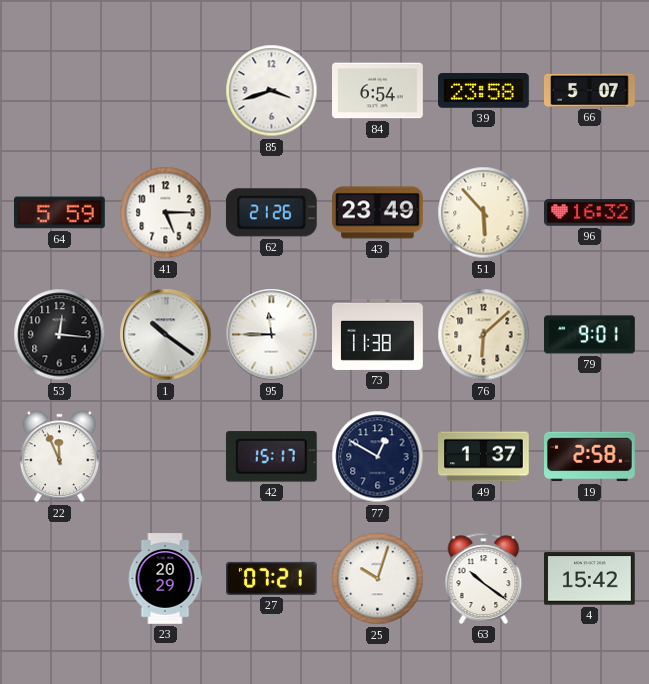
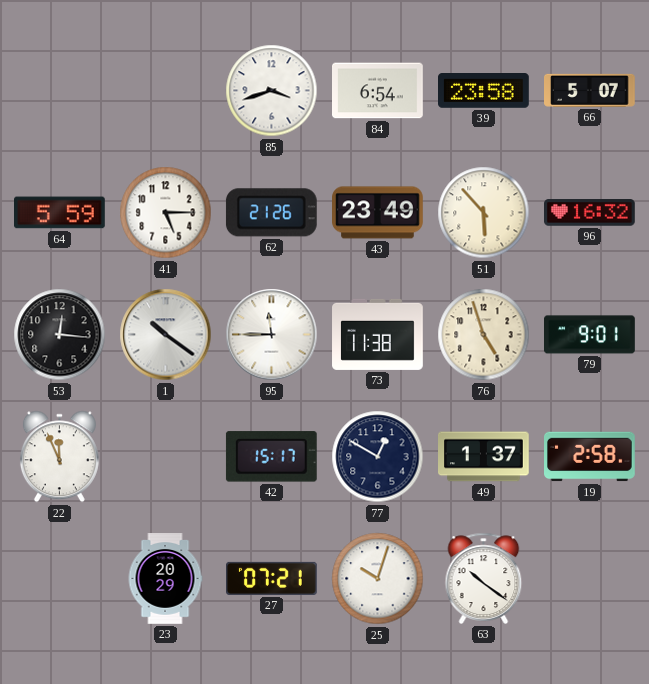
76: 6:08 -> 4:57
4: 15:42 -> none
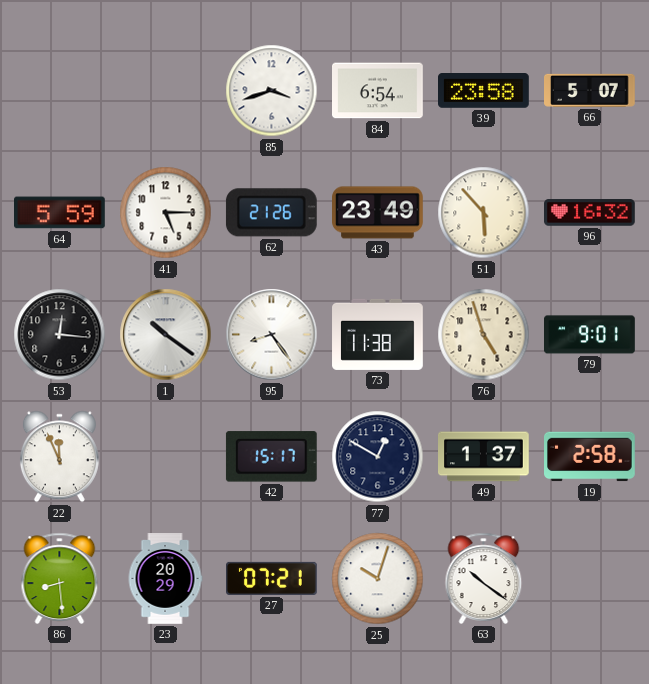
95: 11:45 -> 8:24
86: none -> 8:29
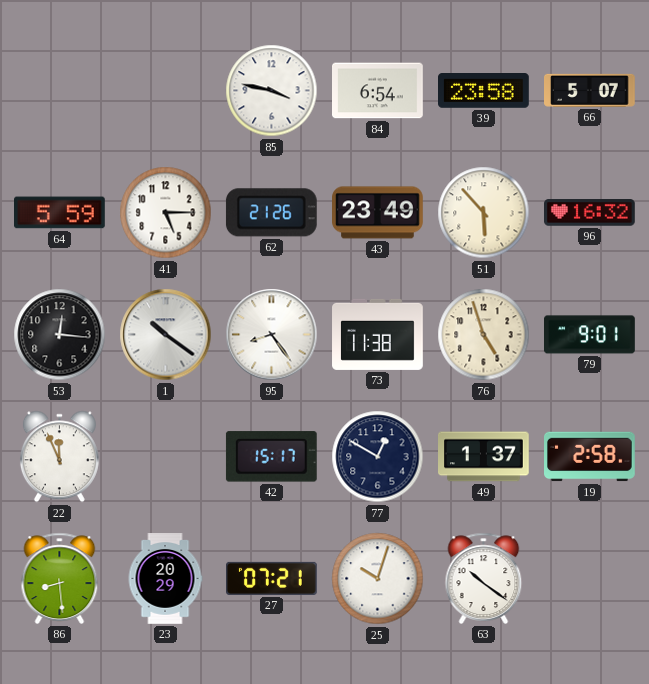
85: 3:42 -> 3:47
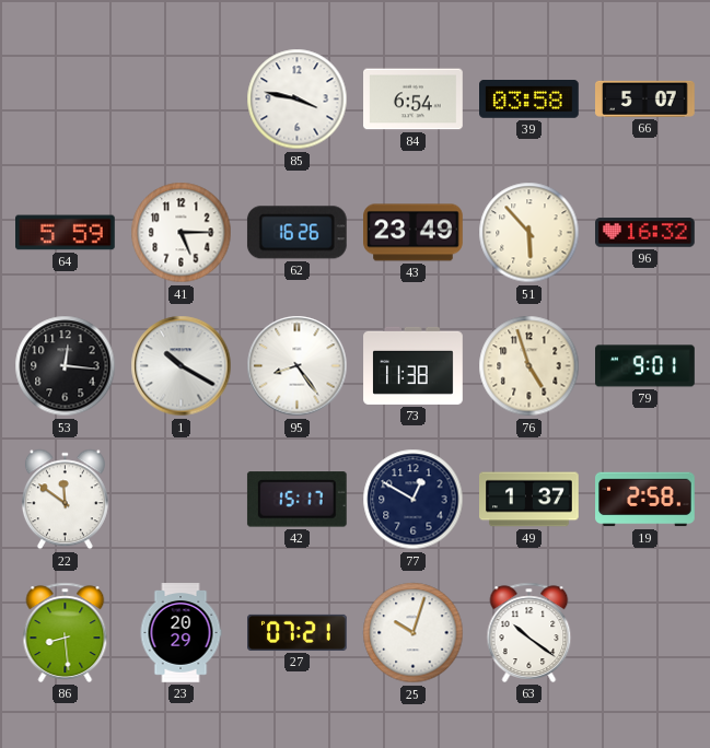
39: 23:58 -> 03:58
62: 21:26 -> 16:26
1: 10:21 -> 10:20
22: 11:56 -> 11:51
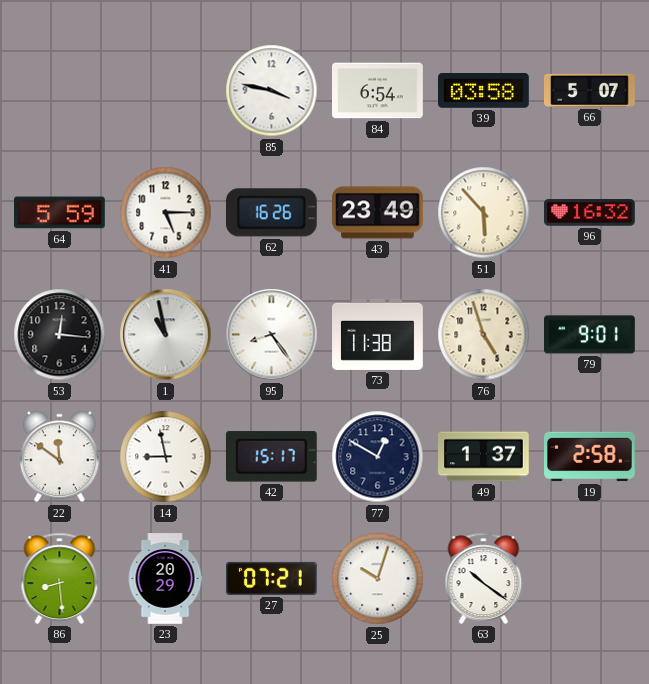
1: 10:20 -> 10:58
14: none -> 8:58
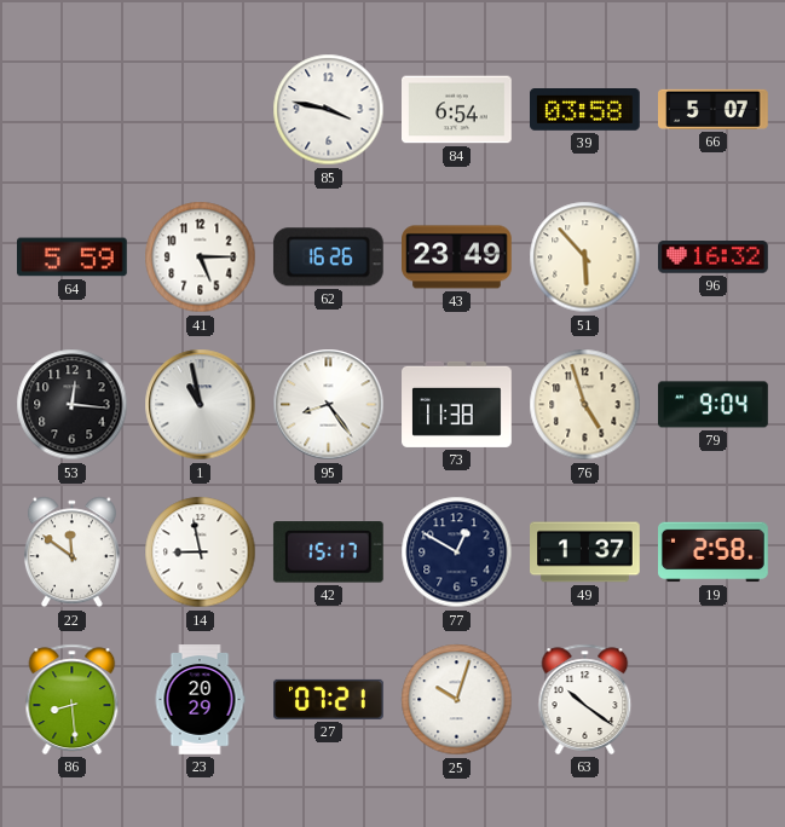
79: 9:01 -> 9:04
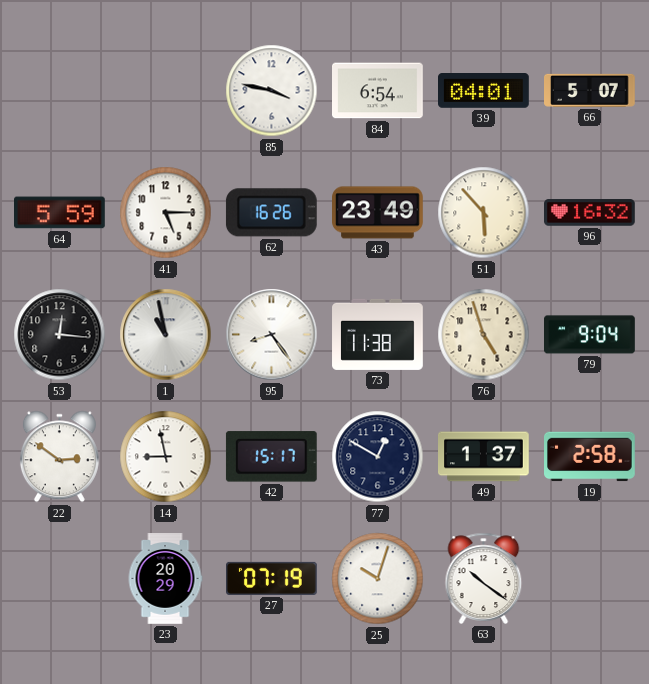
39: 03:58 -> 04:01
22: 11:51 -> 2:51
86: 8:29 -> none
27: 07:21 -> 07:19
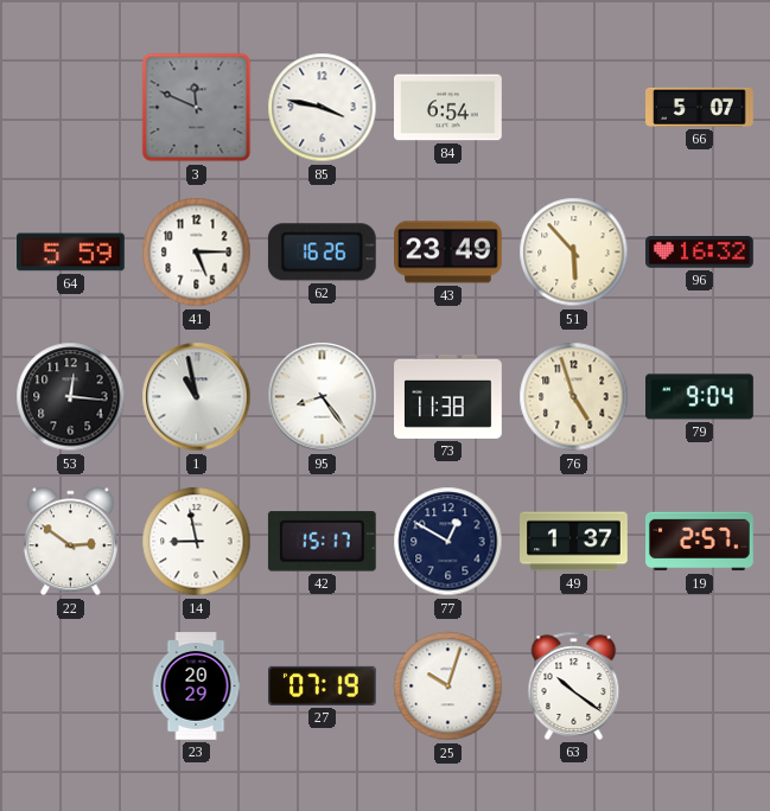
3: none -> 11:49
39: 04:01 -> none
19: 2:58 -> 2:57
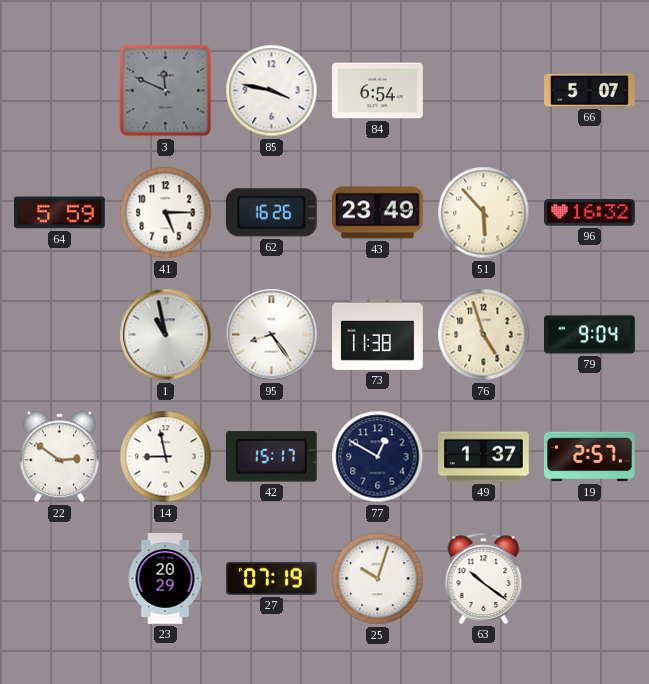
53: 12:16 -> none
